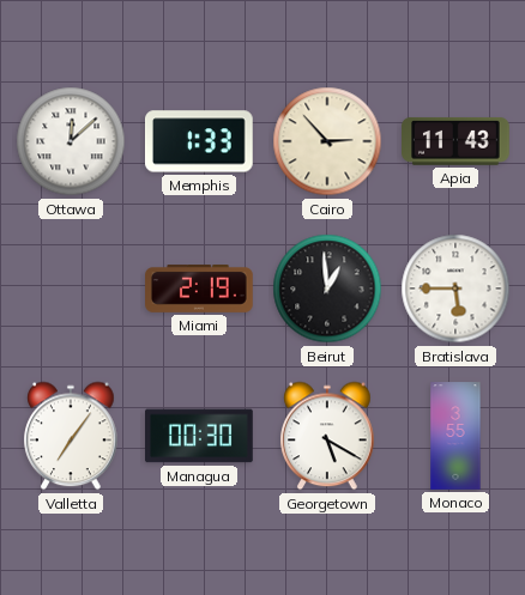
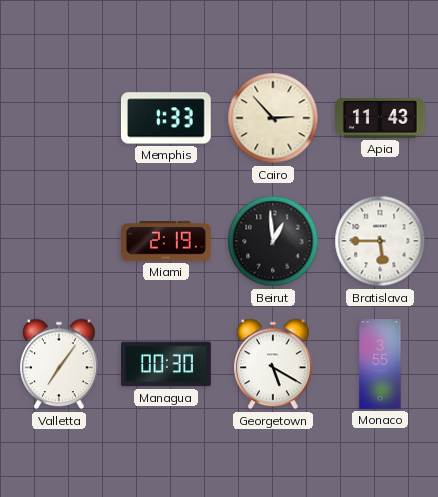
Ottawa: 12:08 -> none
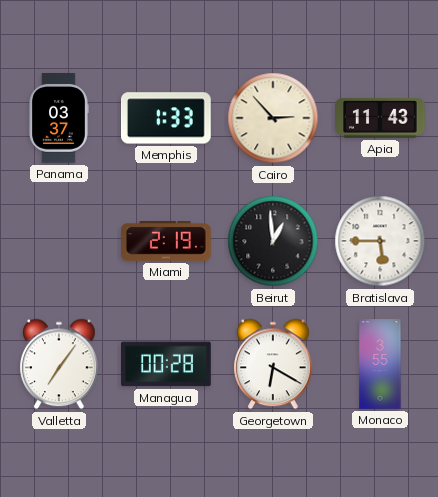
Panama: none -> 03:37
Managua: 00:30 -> 00:28
Georgetown: 5:20 -> 6:20
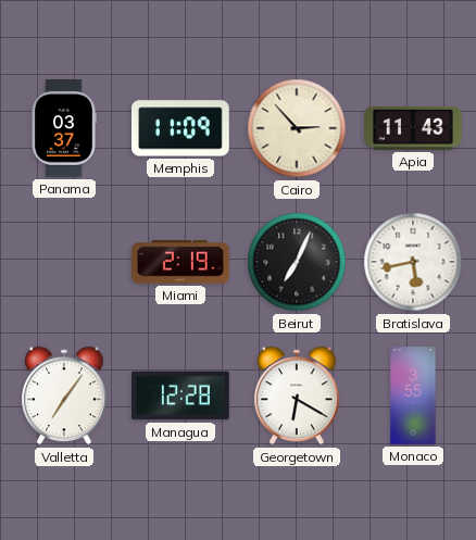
Memphis: 1:33 -> 11:09
Beirut: 12:59 -> 7:04
Bratislava: 5:45 -> 5:43
Managua: 00:28 -> 12:28
